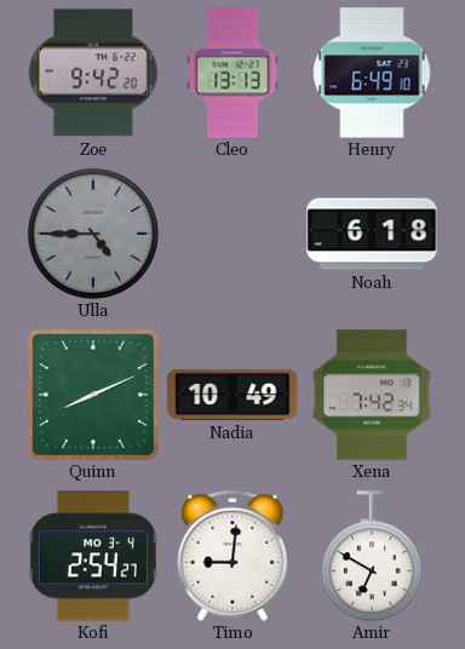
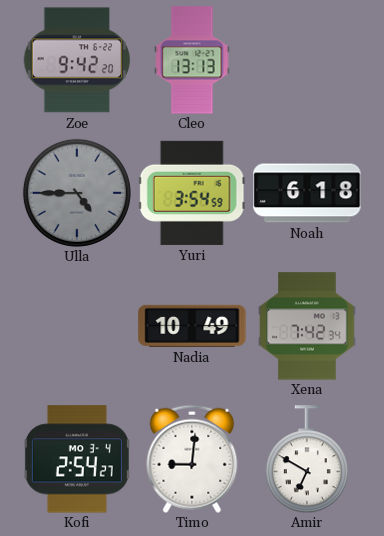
Henry: 6:49 -> none
Yuri: none -> 3:54
Quinn: 8:11 -> none
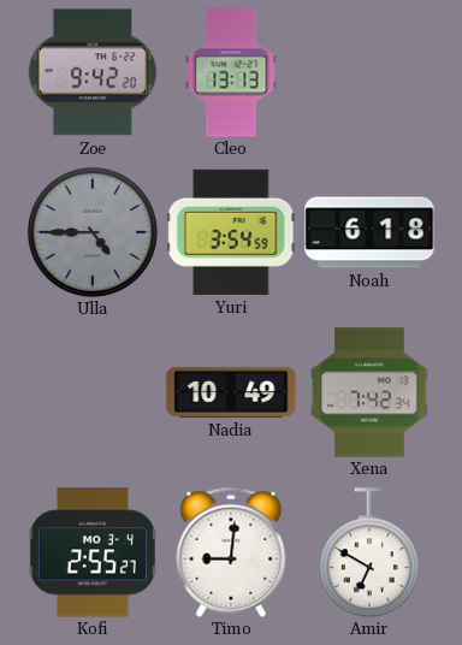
Kofi: 2:54 -> 2:55
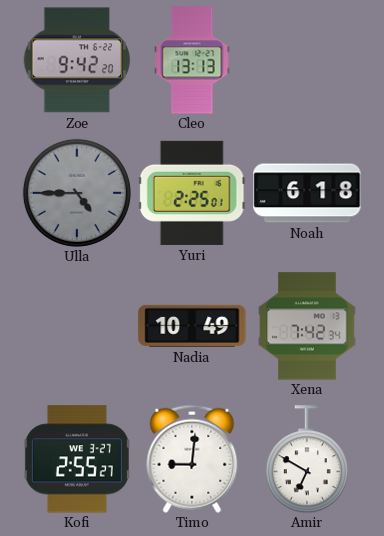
Yuri: 3:54 -> 2:25
Kofi date: MO 3-4 -> WE 3-27
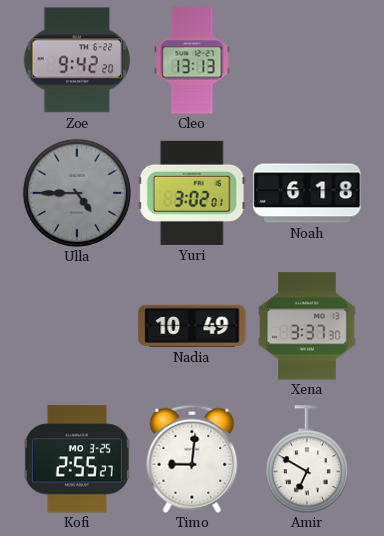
Yuri: 2:25 -> 3:02
Xena: 7:42 -> 3:37
Kofi date: WE 3-27 -> MO 3-25
